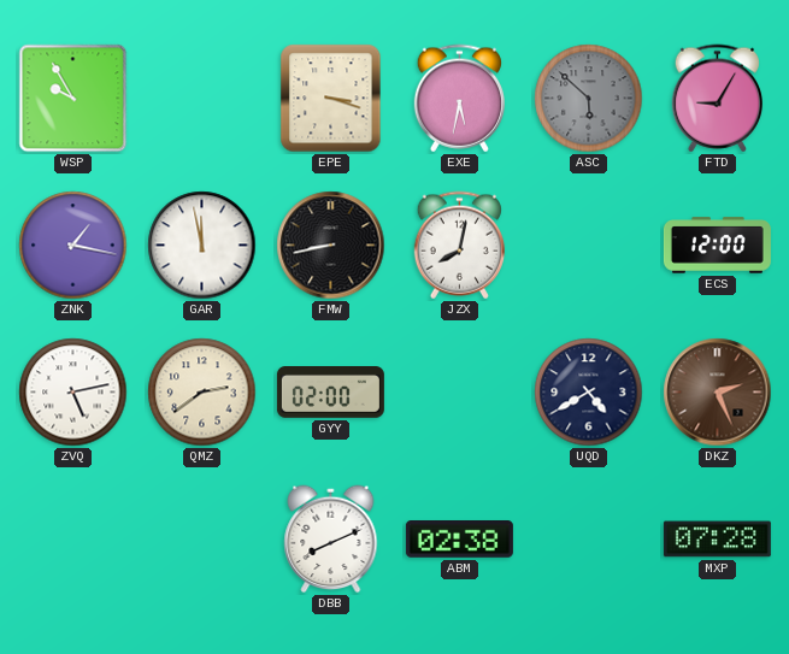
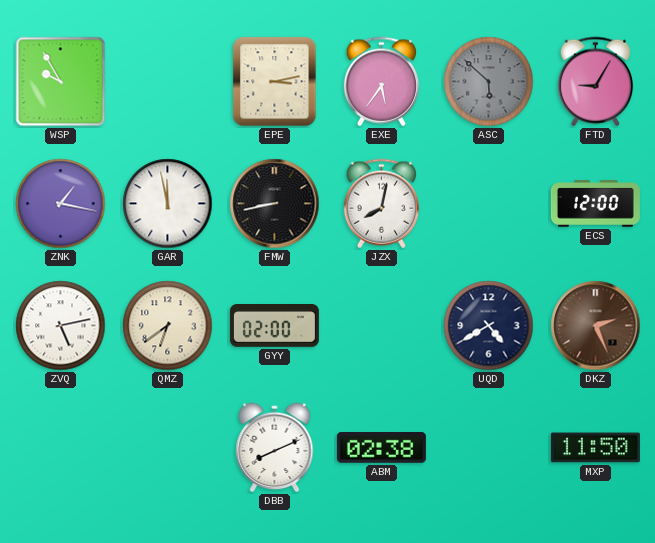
EPE: 3:18 -> 3:13
EXE: 5:32 -> 5:36
QMZ: 2:39 -> 6:39
MXP: 07:28 -> 11:50
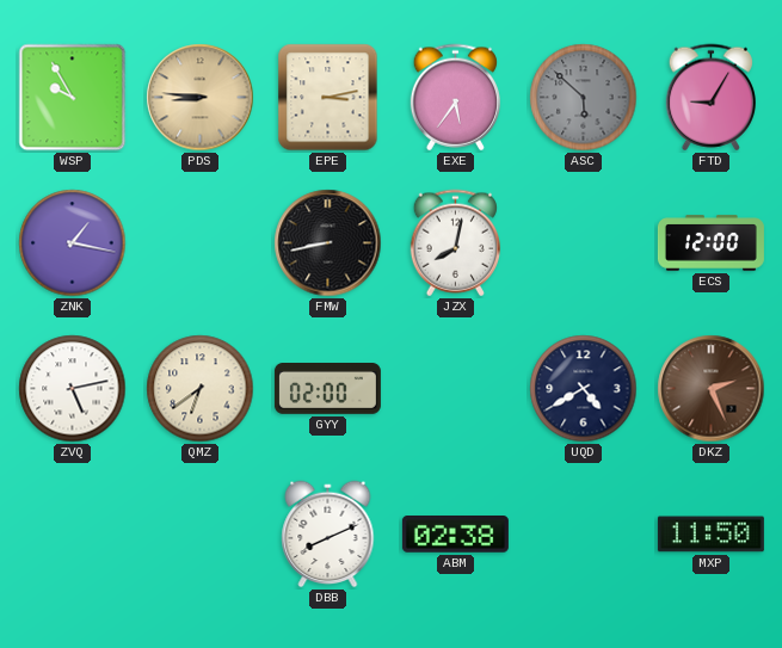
PDS: none -> 8:46
GAR: 11:58 -> none
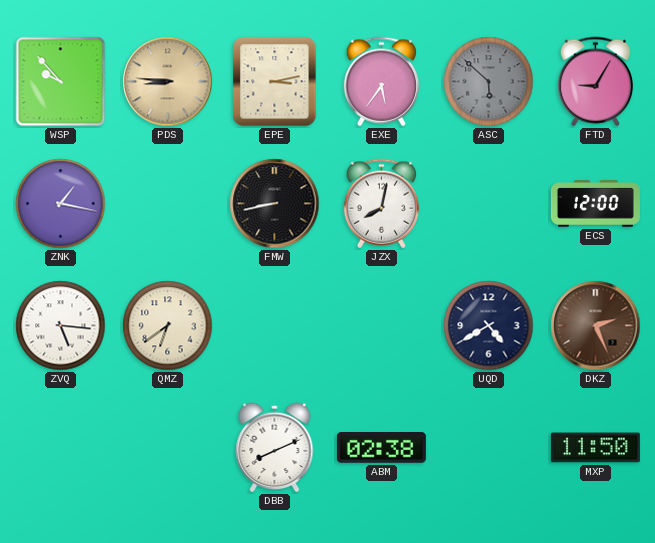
WSP: 9:55 -> 9:53
ZVQ: 5:13 -> 5:16
GYY: 02:00 -> none
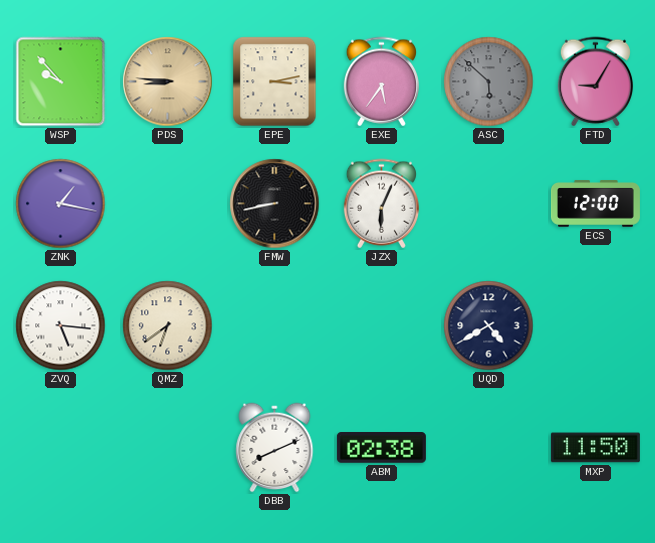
JZX: 8:02 -> 6:04
DKZ: 2:26 -> none
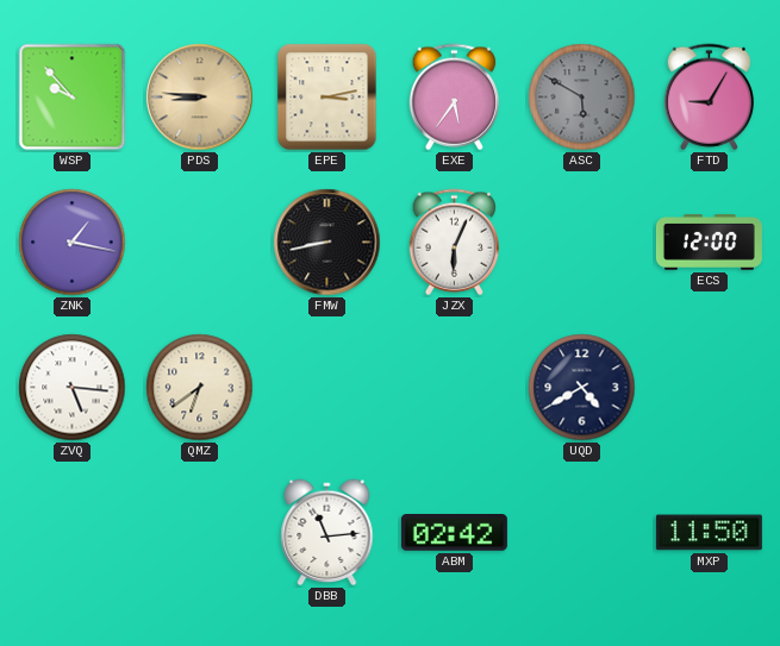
ASC: 5:52 -> 5:50
DBB: 8:11 -> 11:14
ABM: 02:38 -> 02:42
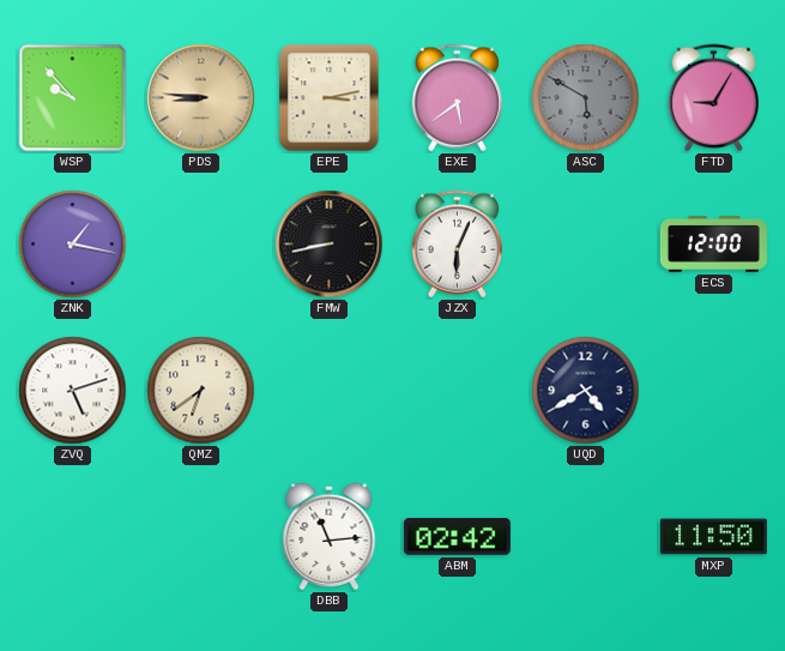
EXE: 5:36 -> 5:39
ZVQ: 5:16 -> 5:12
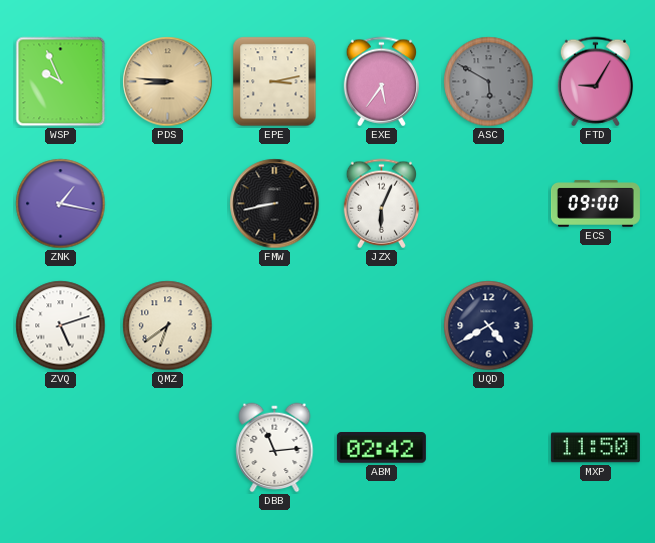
WSP: 9:53 -> 9:56
EXE: 5:39 -> 5:36
ECS: 12:00 -> 09:00
